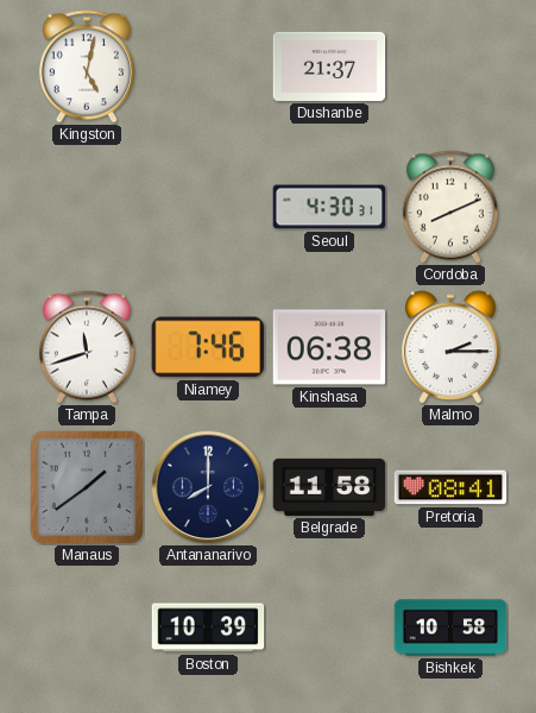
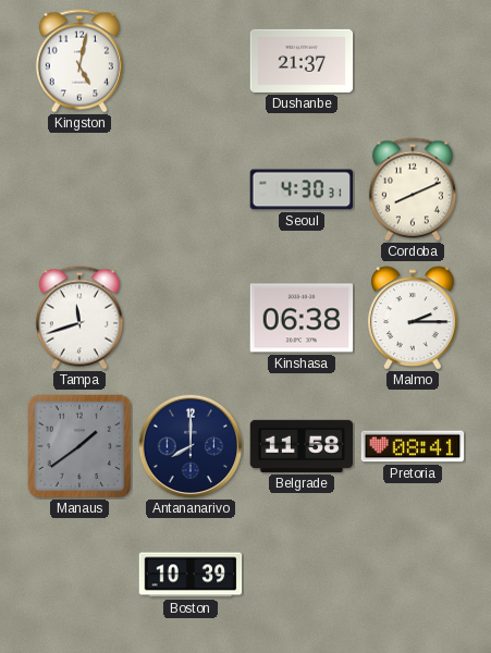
Niamey: 7:46 -> none
Bishkek: 10:58 -> none
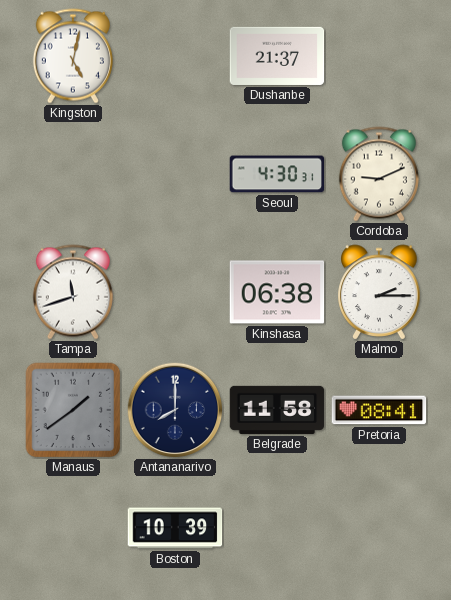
Cordoba: 8:11 -> 9:11
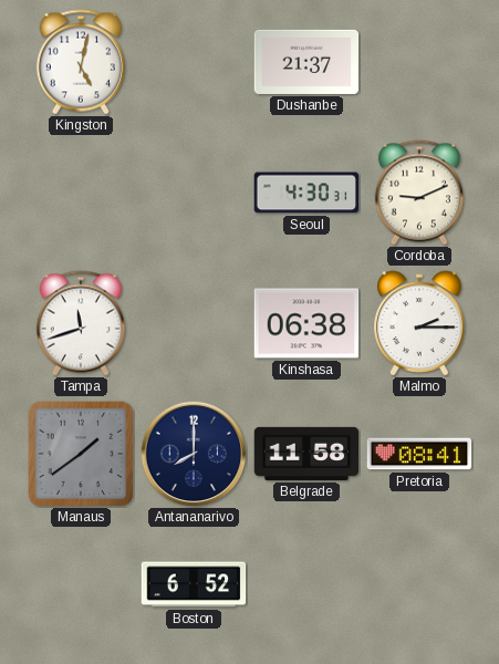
Boston: 10:39 -> 6:52
